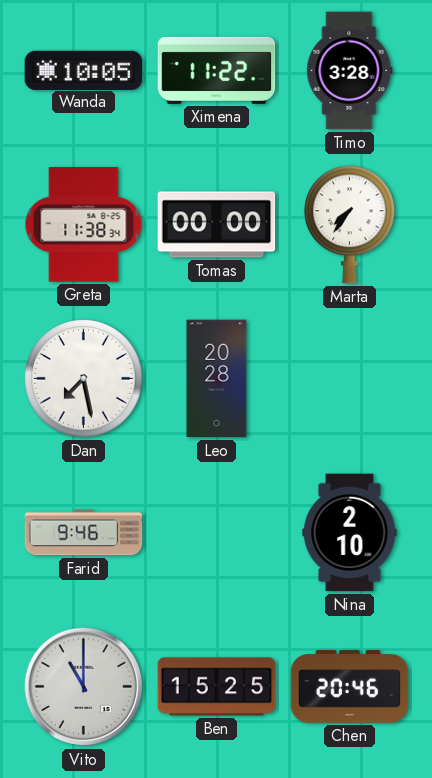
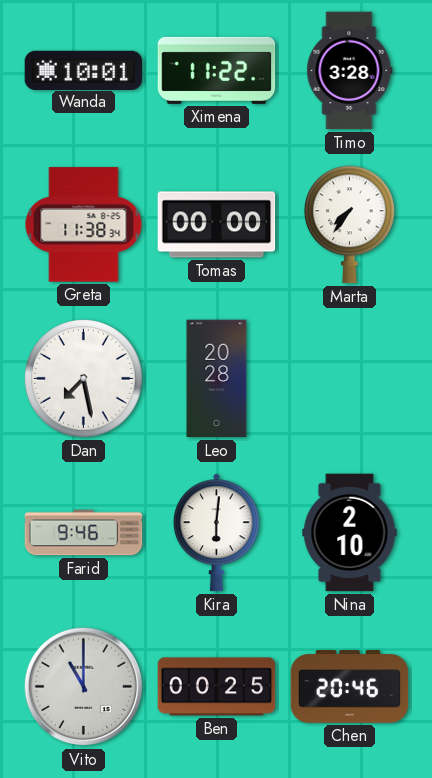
Wanda: 10:05 -> 10:01
Kira: none -> 6:01
Ben: 15:25 -> 00:25
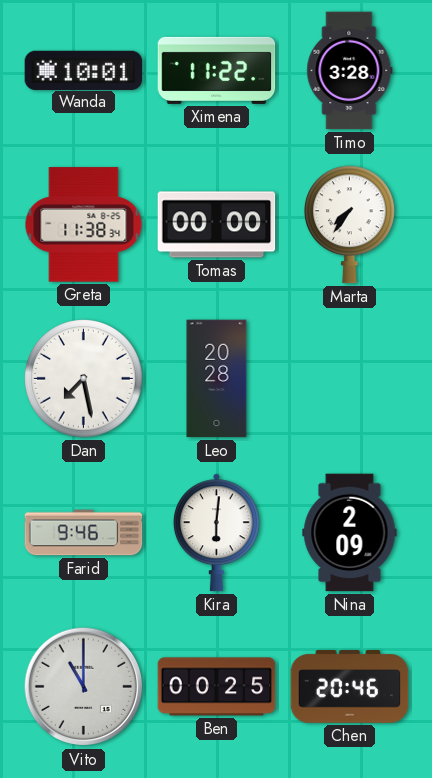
Nina: 2:10 -> 2:09
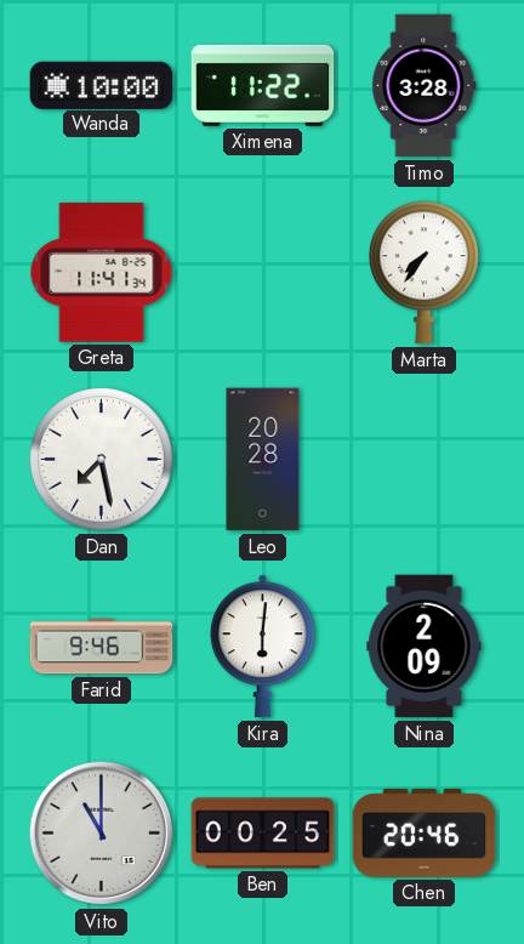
Wanda: 10:01 -> 10:00
Greta: 11:38 -> 11:41
Tomas: 00:00 -> none
